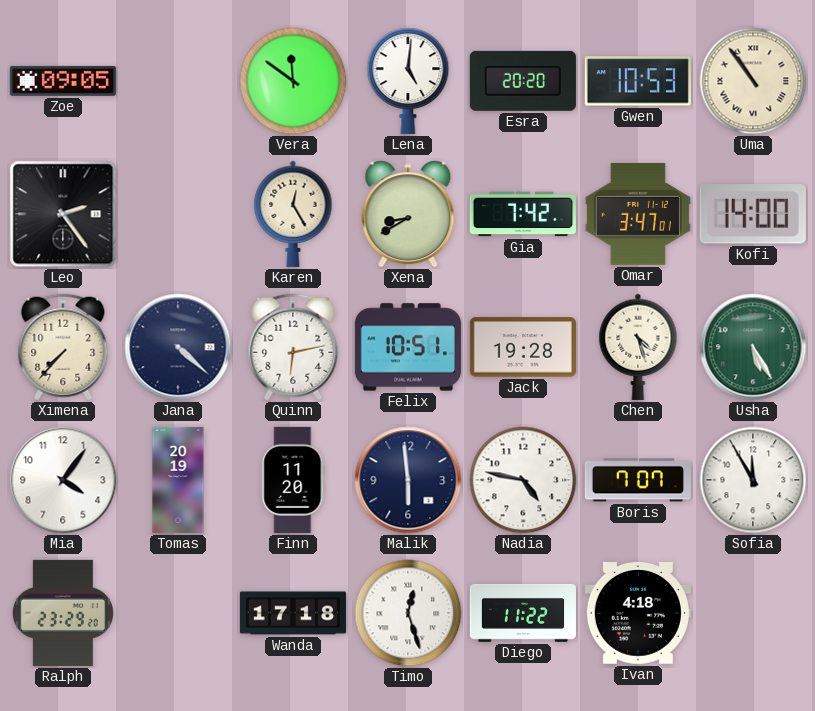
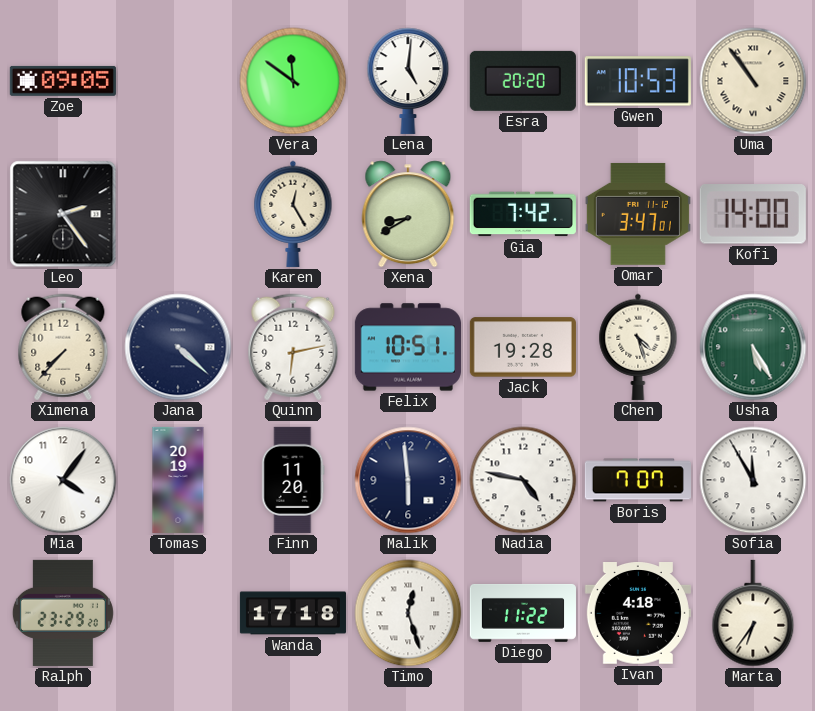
Marta: none -> 6:36
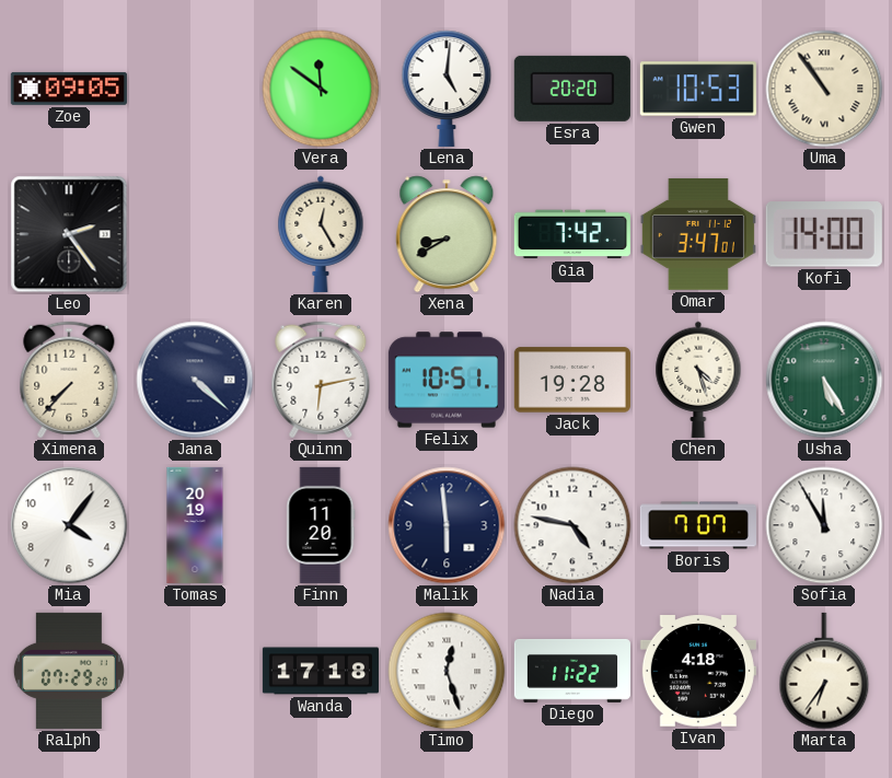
Ralph: 23:29 -> 07:29
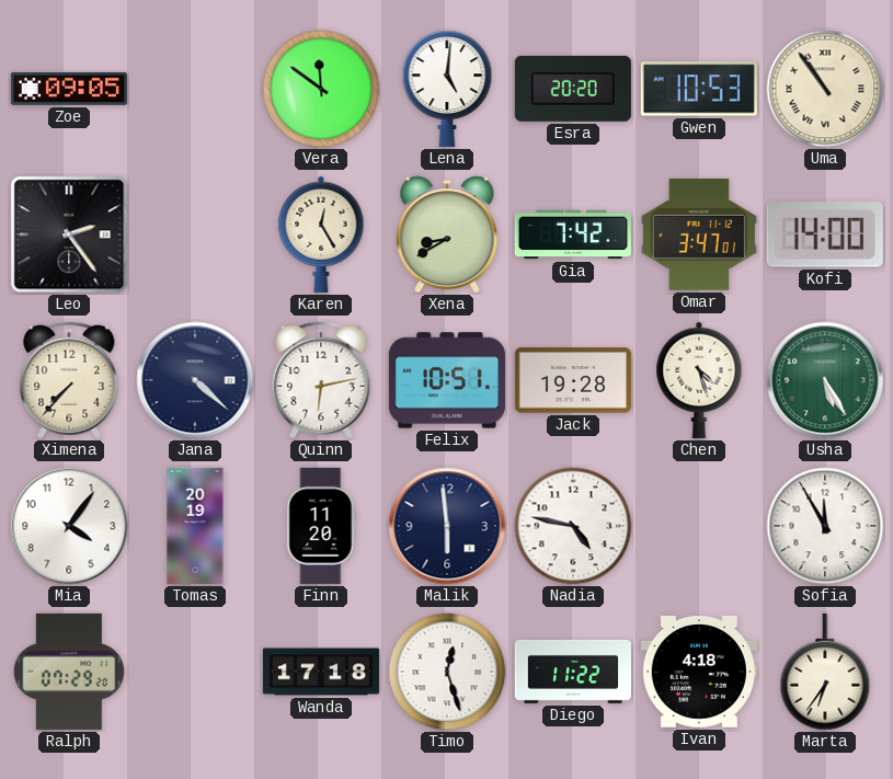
Boris: 7:07 -> none
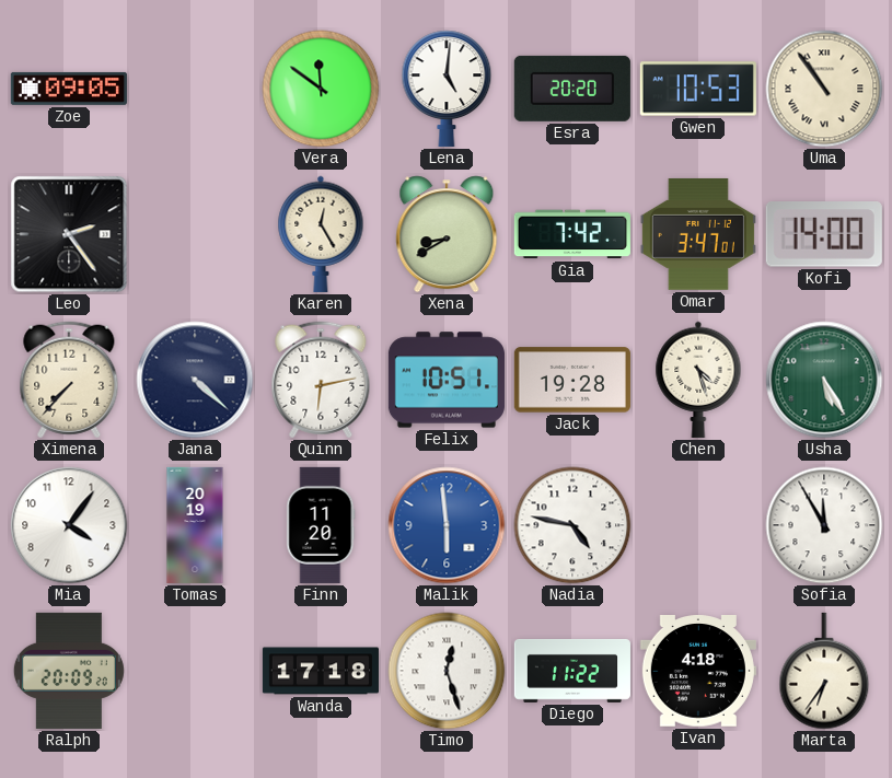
Malik dial: navy -> blue
Ralph: 07:29 -> 20:09
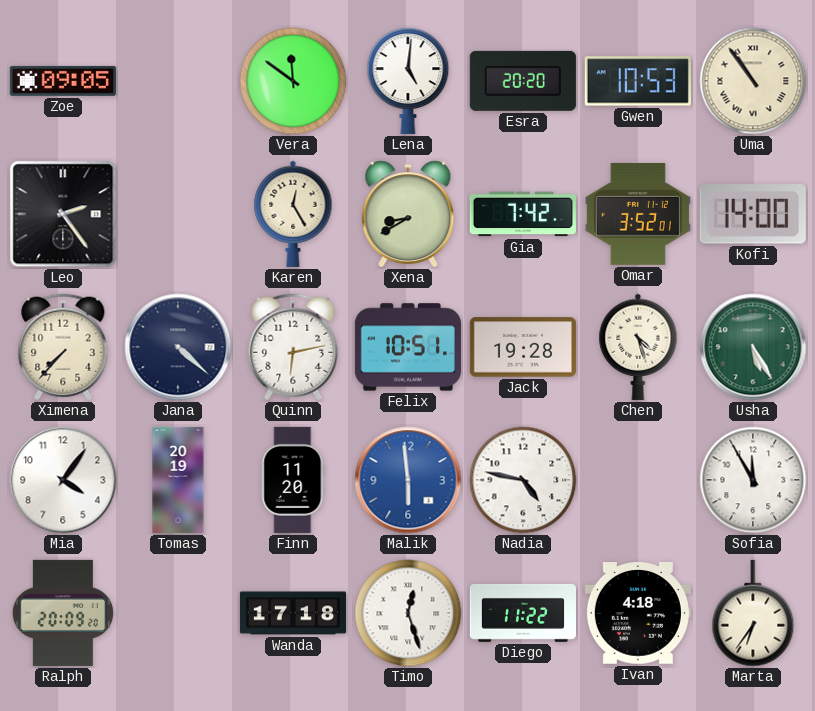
Omar: 3:47 -> 3:52
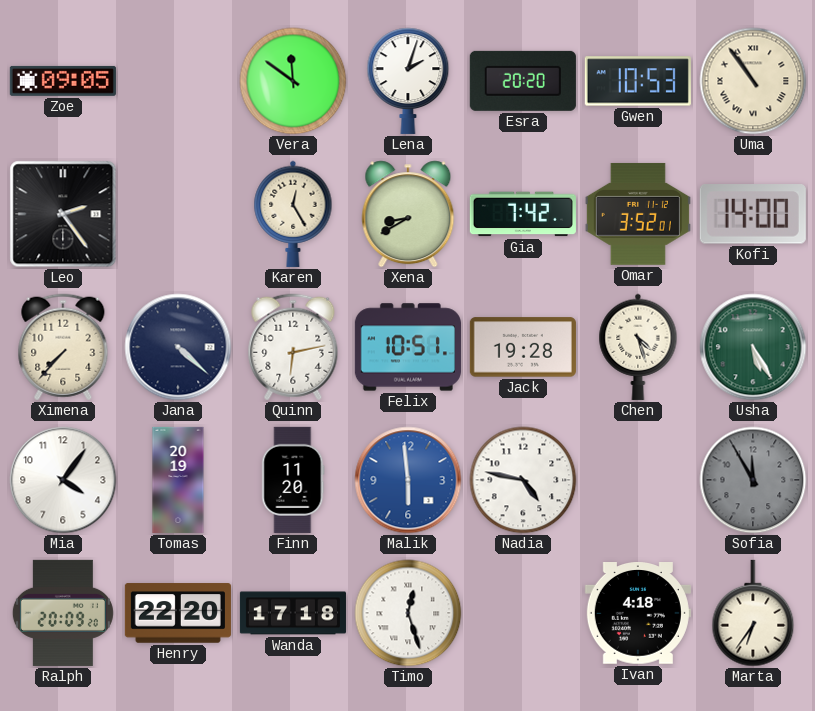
Lena: 5:01 -> 2:03
Sofia dial: white -> grey
Henry: none -> 22:20
Diego: 11:22 -> none
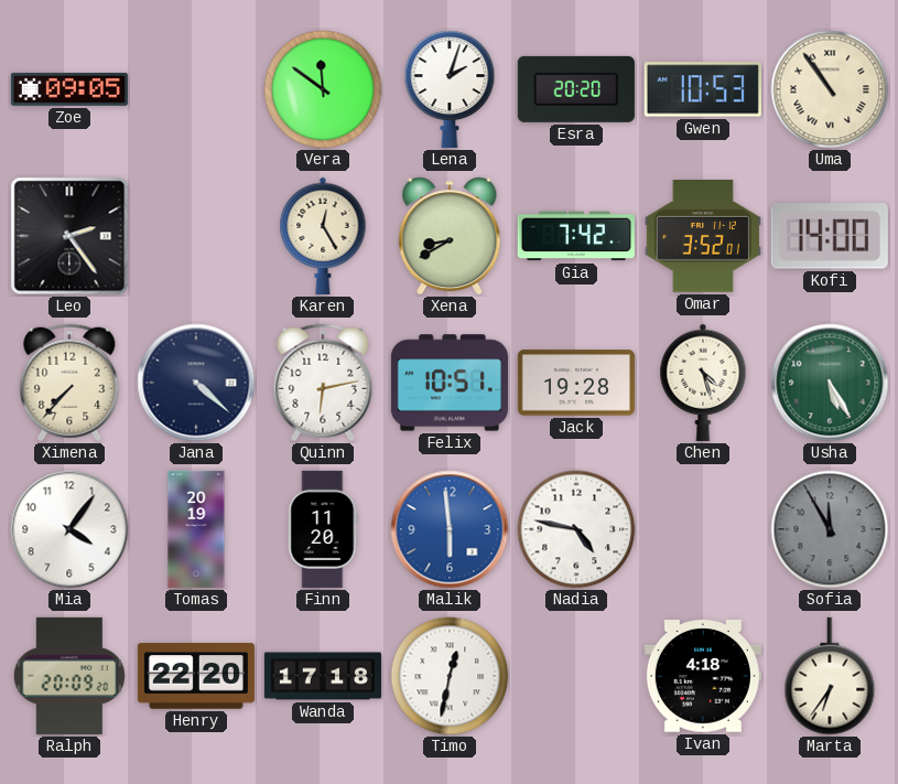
Timo: 12:27 -> 12:32
